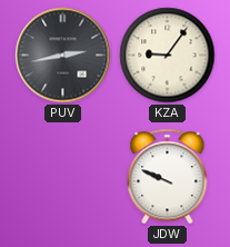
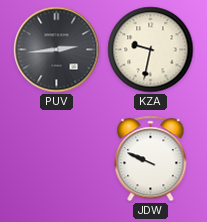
PUV: 2:43 -> 2:44
KZA: 9:06 -> 9:32
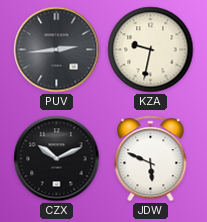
CZX: none -> 10:11
JDW: 9:49 -> 5:49
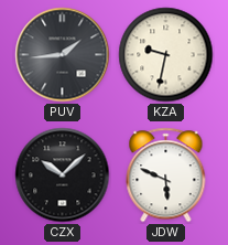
PUV: 2:44 -> 1:44
CZX: 10:11 -> 10:08
